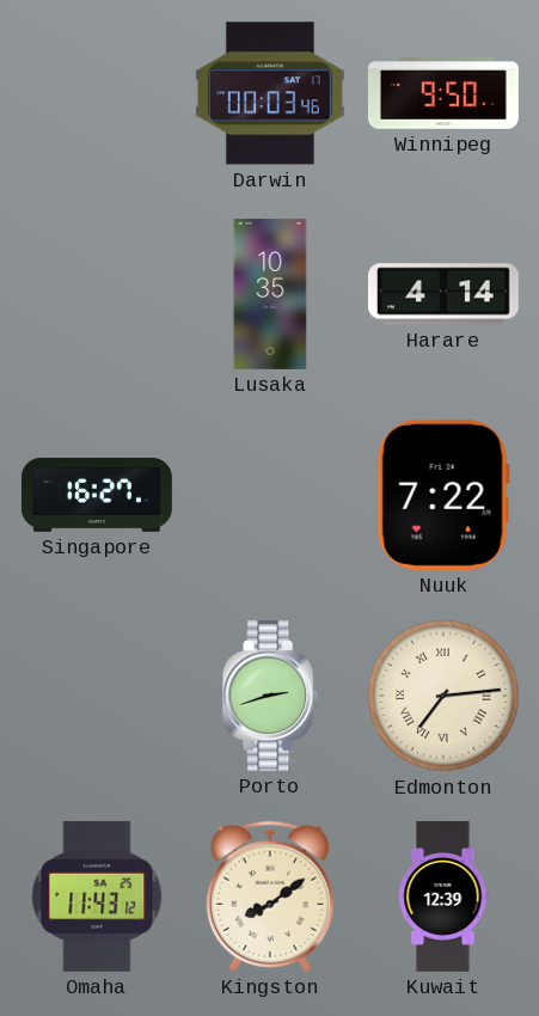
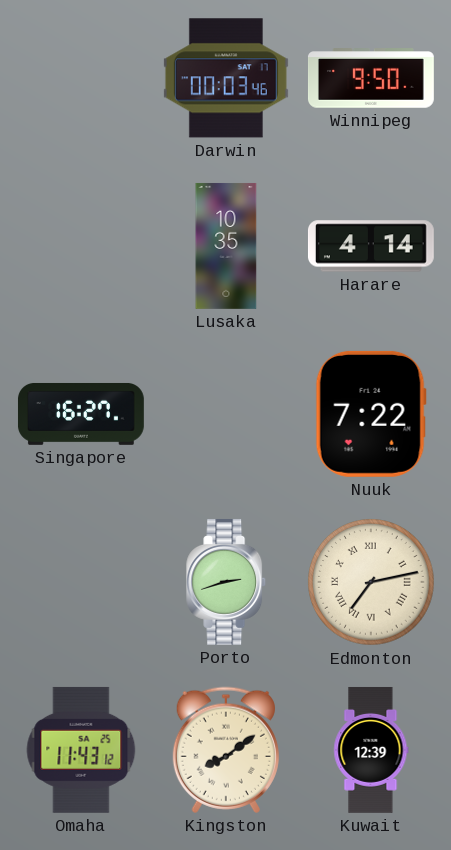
Edmonton: 7:14 -> 7:13
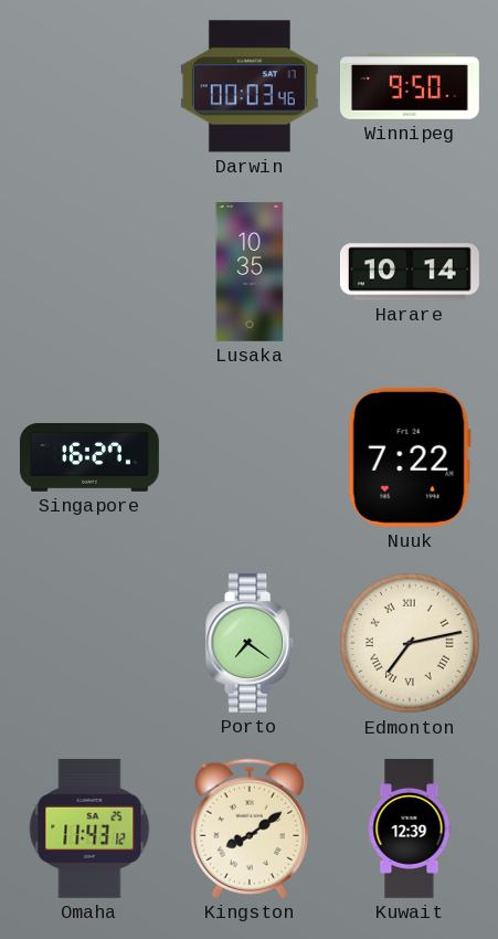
Harare: 4:14 -> 10:14
Porto: 2:42 -> 7:21
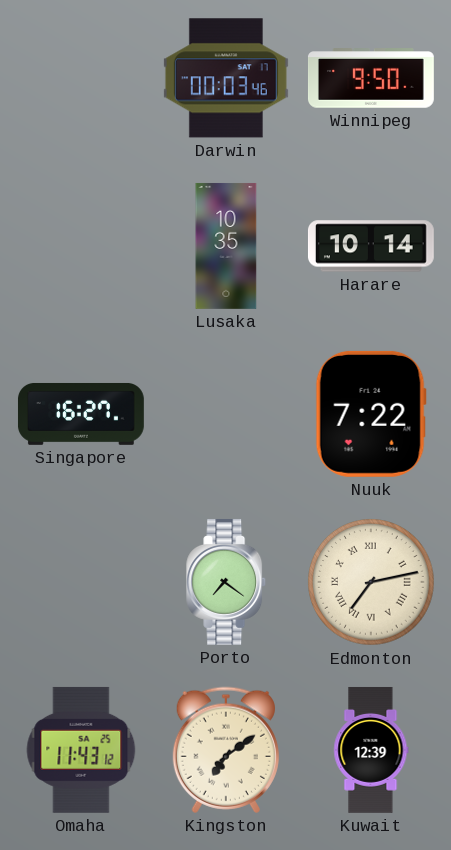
Kingston: 8:09 -> 7:09
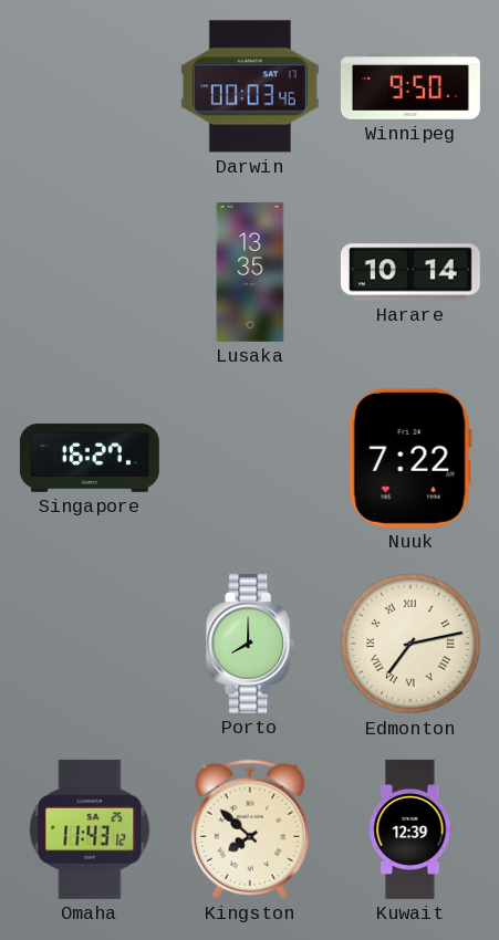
Lusaka: 10:35 -> 13:35
Porto: 7:21 -> 8:00
Kingston: 7:09 -> 7:52
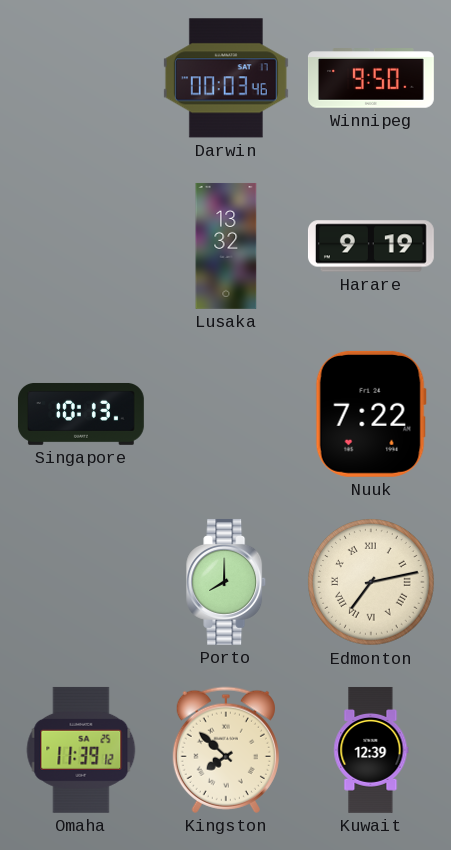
Lusaka: 13:35 -> 13:32
Harare: 10:14 -> 9:19
Singapore: 16:27 -> 10:13
Omaha: 11:43 -> 11:39
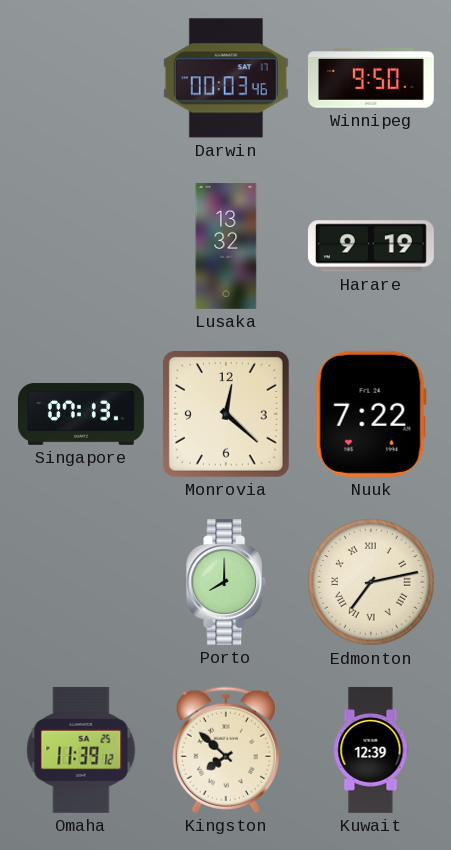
Singapore: 10:13 -> 07:13
Monrovia: none -> 12:22
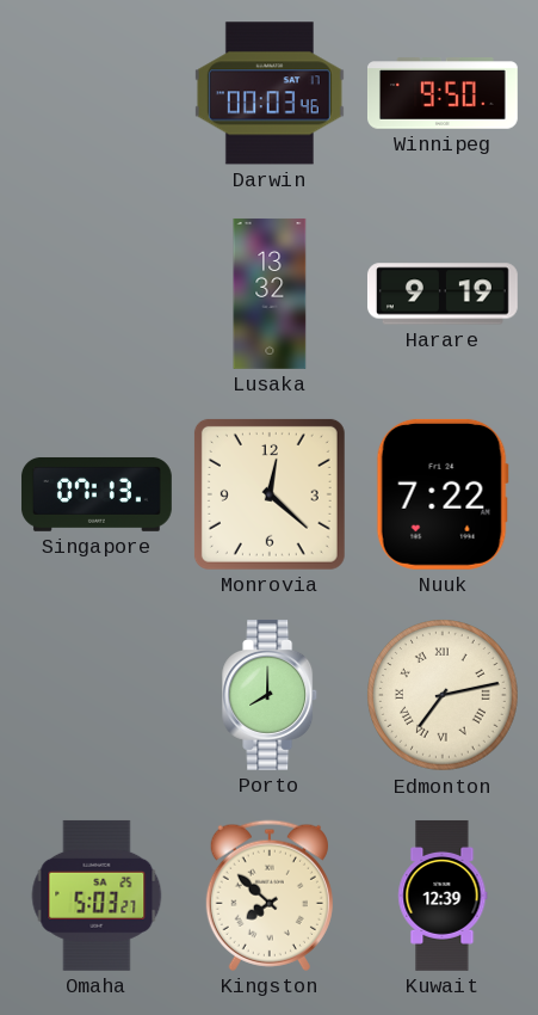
Omaha: 11:39 -> 5:03
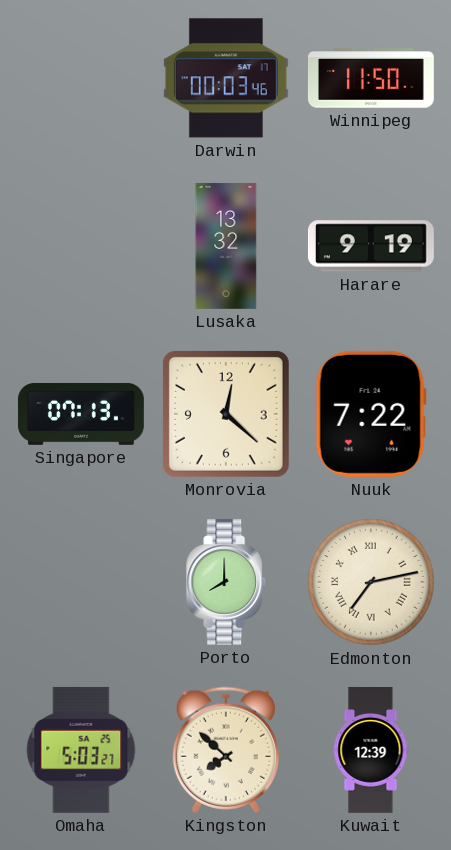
Winnipeg: 9:50 -> 11:50
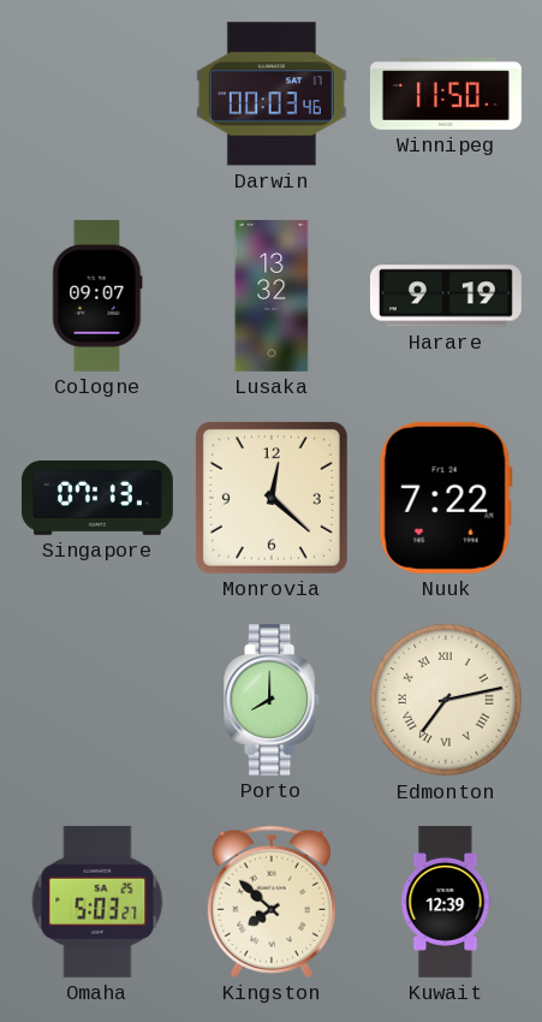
Cologne: none -> 09:07
